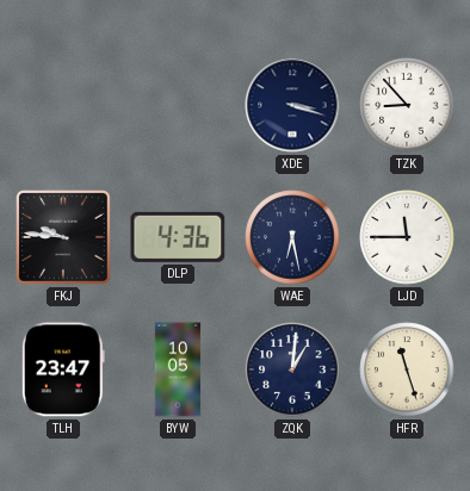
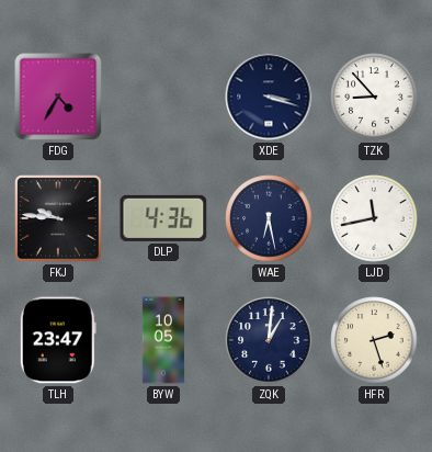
FDG: none -> 4:35
LJD: 11:45 -> 11:43
HFR: 11:27 -> 2:27
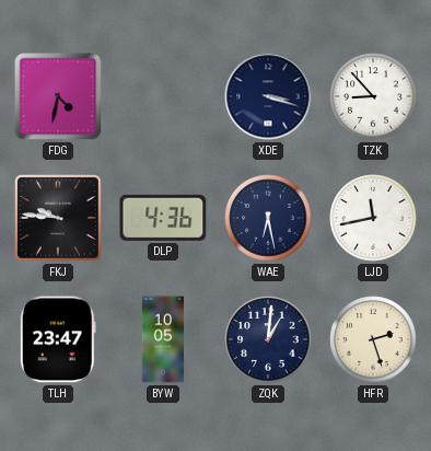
FDG: 4:35 -> 4:32
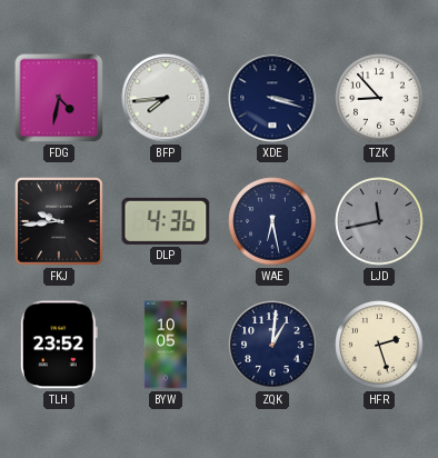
BFP: none -> 7:44
FKJ: 9:46 -> 9:44
LJD dial: white -> grey
TLH: 23:47 -> 23:52
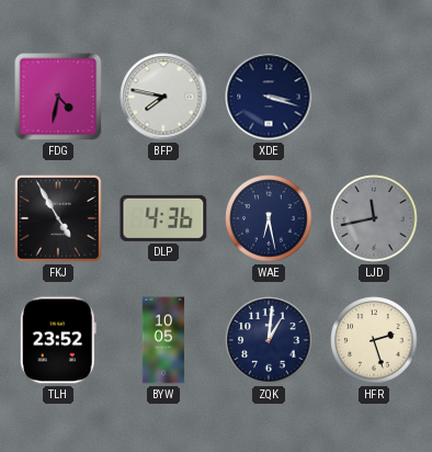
BFP: 7:44 -> 7:47
TZK: 8:53 -> none
FKJ: 9:44 -> 4:55
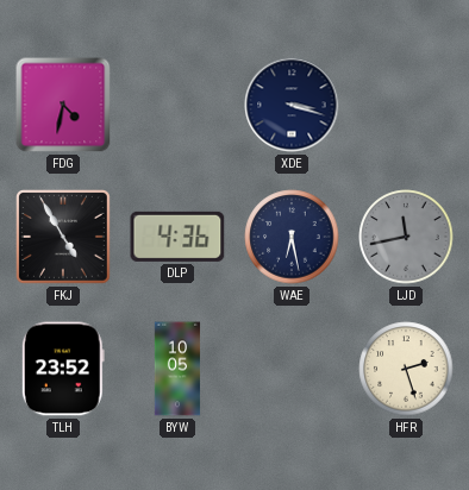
BFP: 7:47 -> none
ZQK: 1:01 -> none
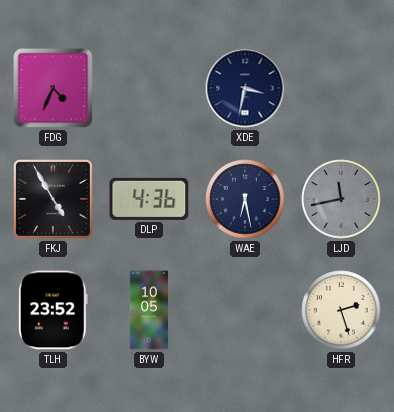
FDG: 4:32 -> 4:34
XDE: 3:18 -> 3:32
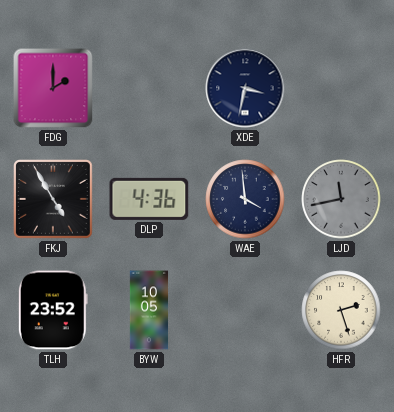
FDG: 4:34 -> 2:00
WAE: 6:28 -> 3:59
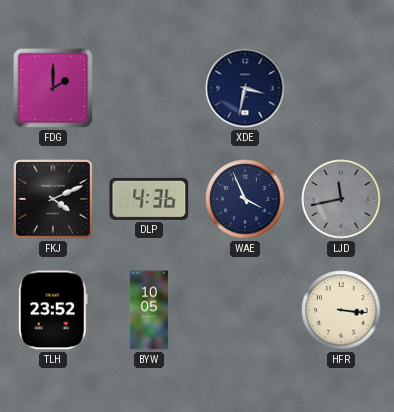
FKJ: 4:55 -> 4:11
WAE: 3:59 -> 3:56
HFR: 2:27 -> 3:16
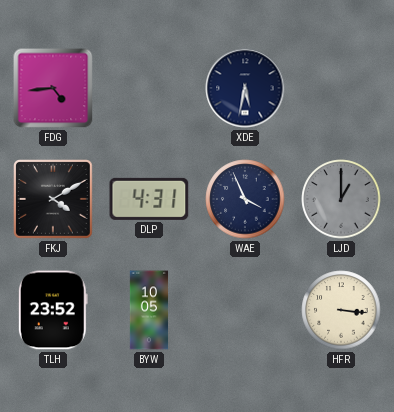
FDG: 2:00 -> 4:44
XDE: 3:32 -> 5:32
FKJ: 4:11 -> 4:10
DLP: 4:36 -> 4:31
LJD: 11:43 -> 1:00
